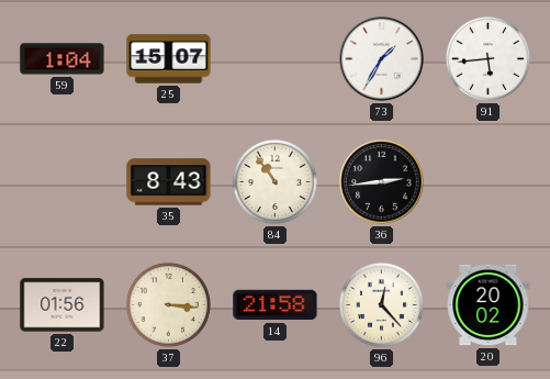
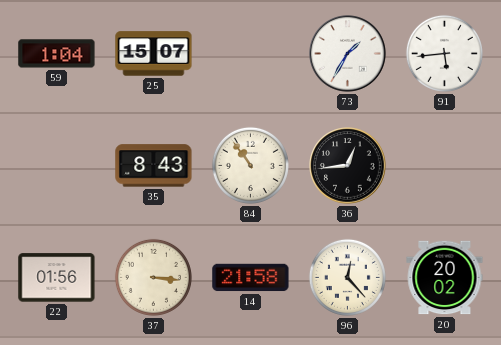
36: 2:44 -> 12:44
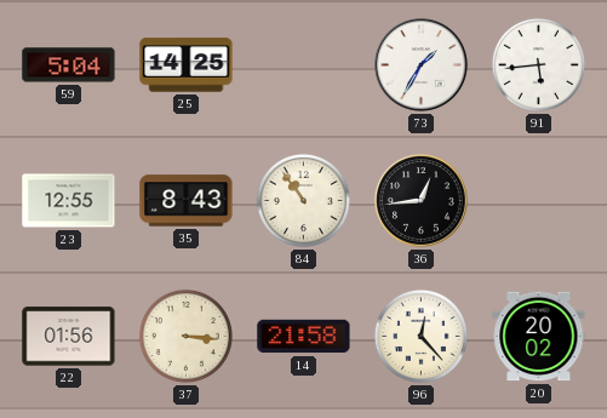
59: 1:04 -> 5:04
25: 15:07 -> 14:25
23: none -> 12:55
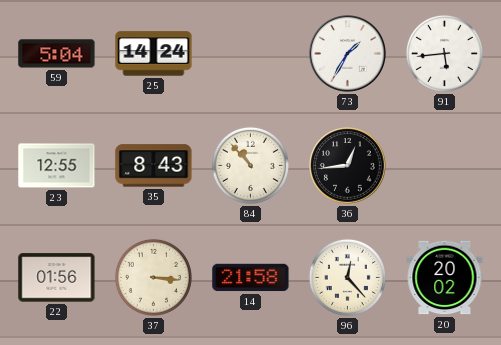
25: 14:25 -> 14:24
84: 10:54 -> 10:53
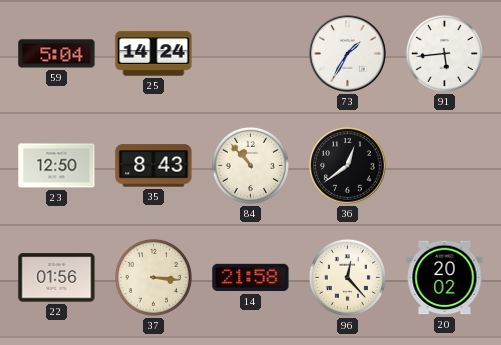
23: 12:55 -> 12:50
36: 12:44 -> 12:39
